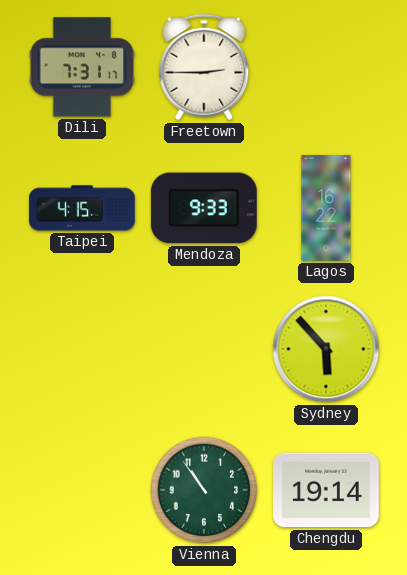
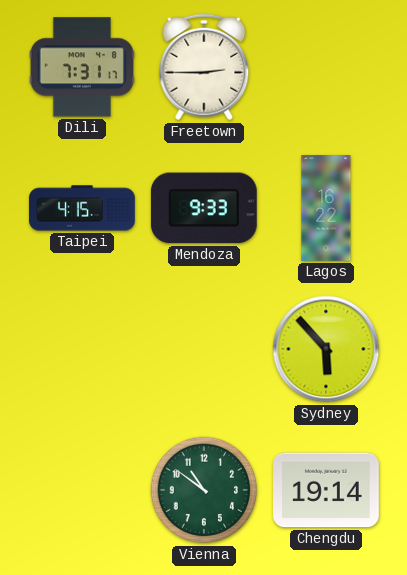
Vienna: 10:54 -> 10:51
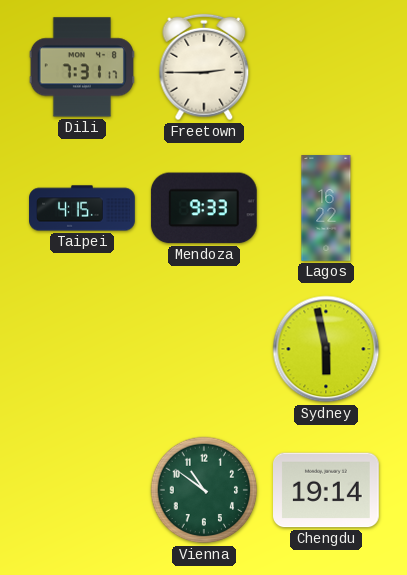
Sydney: 5:53 -> 5:58
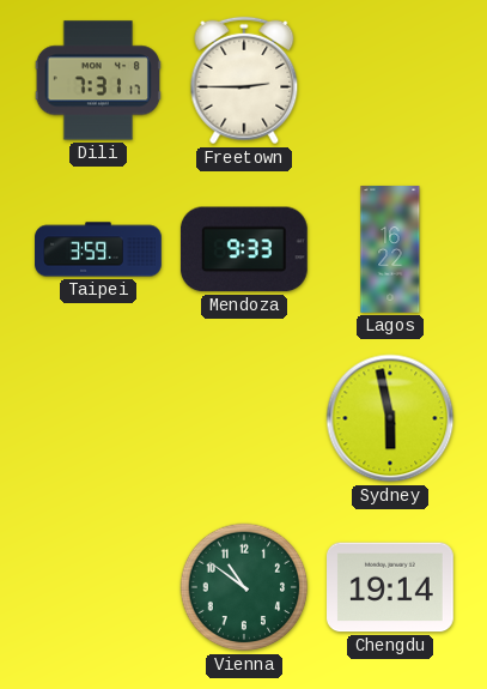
Taipei: 4:15 -> 3:59
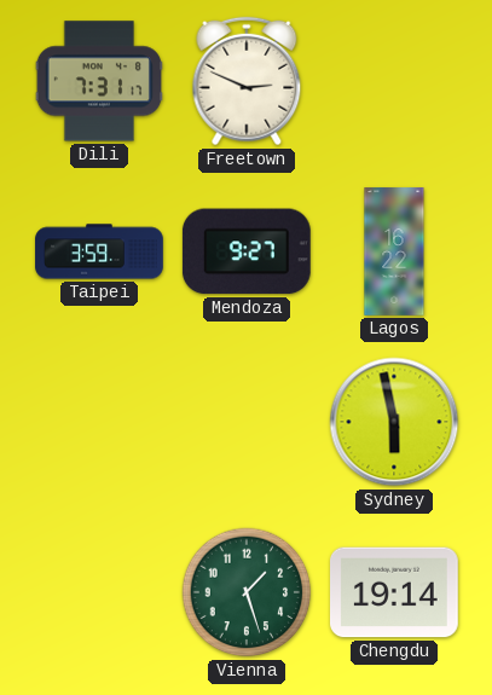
Freetown: 2:45 -> 2:49
Mendoza: 9:33 -> 9:27
Vienna: 10:51 -> 1:27
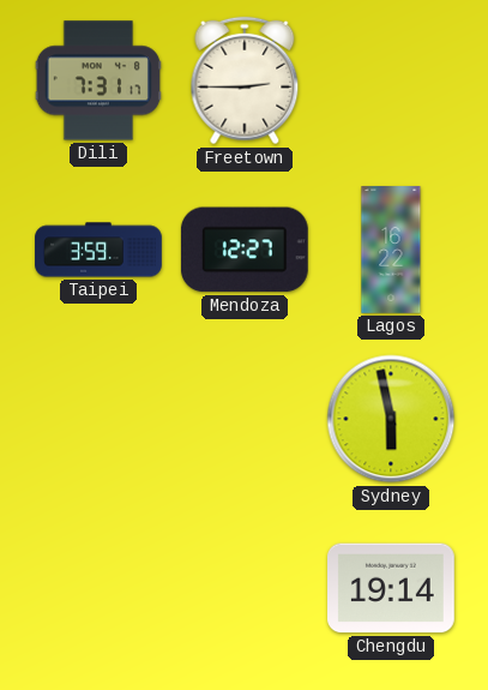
Freetown: 2:49 -> 2:45
Mendoza: 9:27 -> 12:27
Vienna: 1:27 -> none
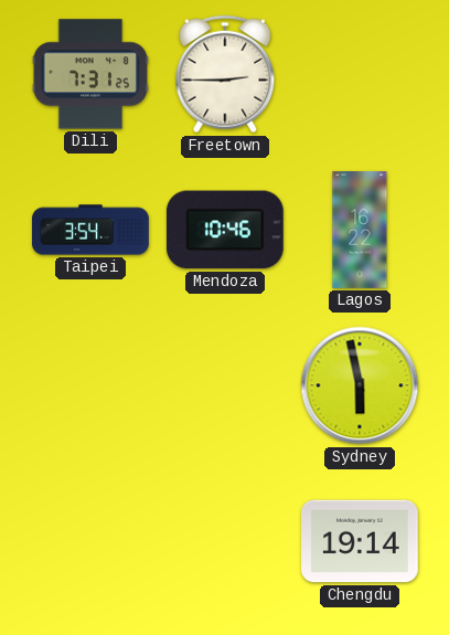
Dili: 7:31:17 -> 7:31:25
Taipei: 3:59 -> 3:54
Mendoza: 12:27 -> 10:46
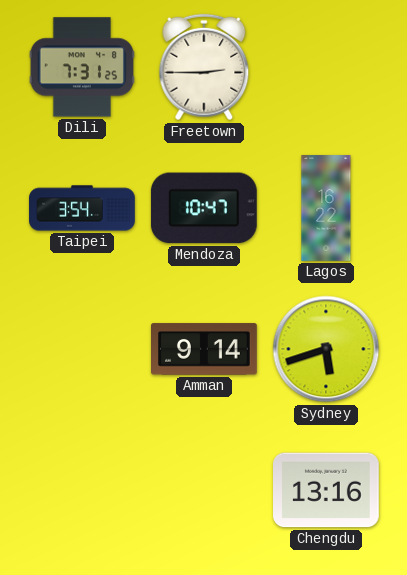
Mendoza: 10:46 -> 10:47
Amman: none -> 9:14
Sydney: 5:58 -> 5:42
Chengdu: 19:14 -> 13:16
